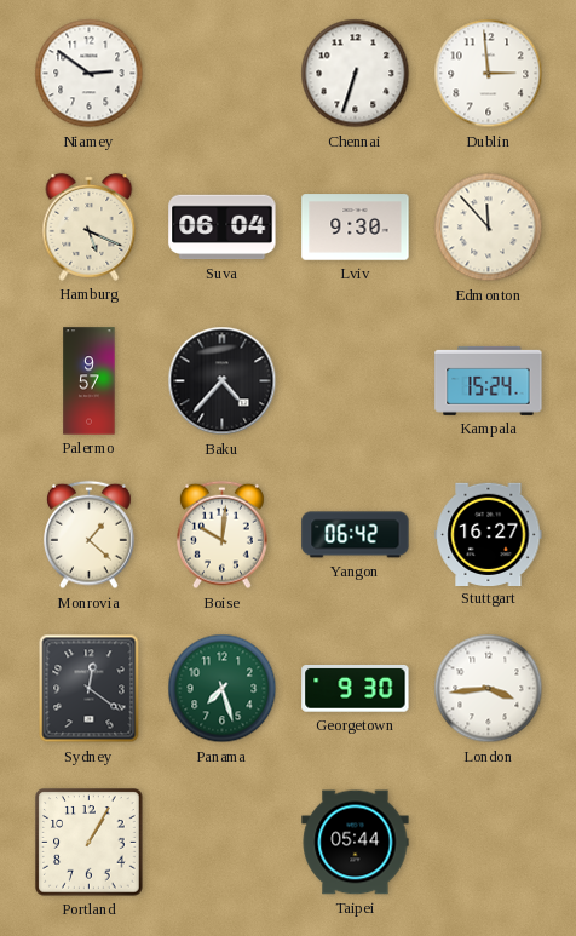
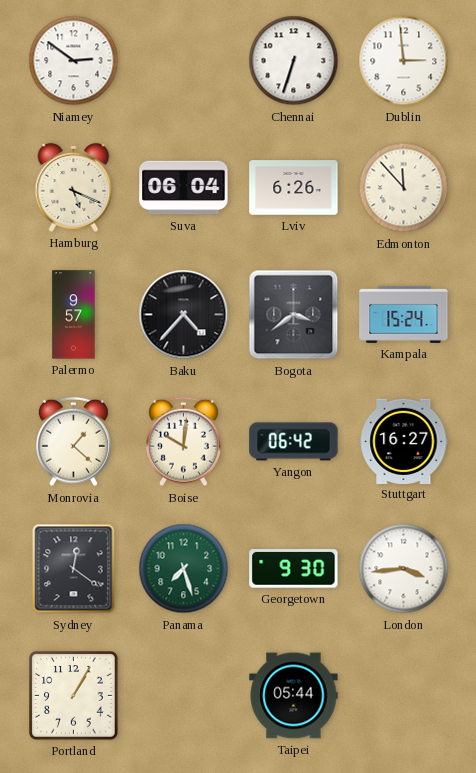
Lviv: 9:30 -> 6:26
Bogota: none -> 3:39
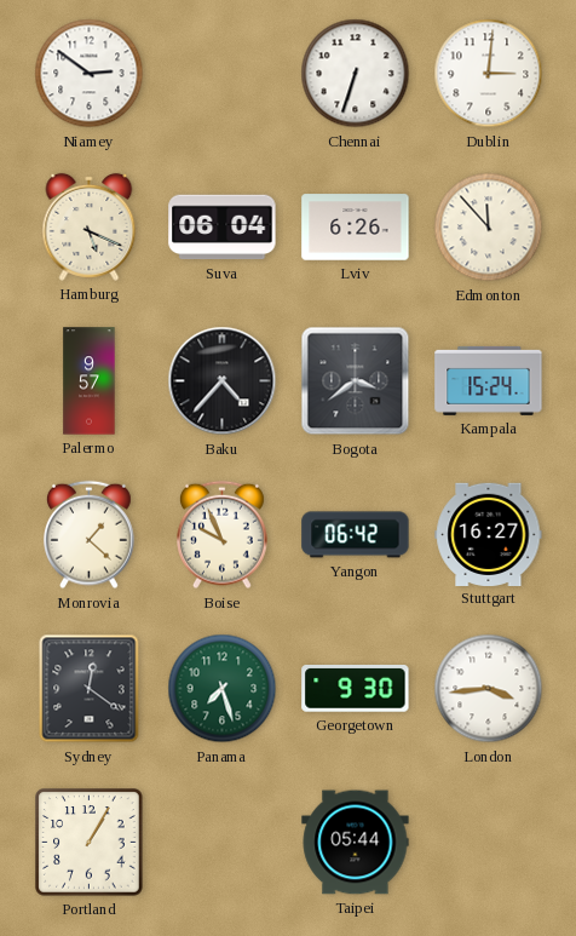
Dublin: 2:59 -> 3:01
Boise: 10:01 -> 9:56
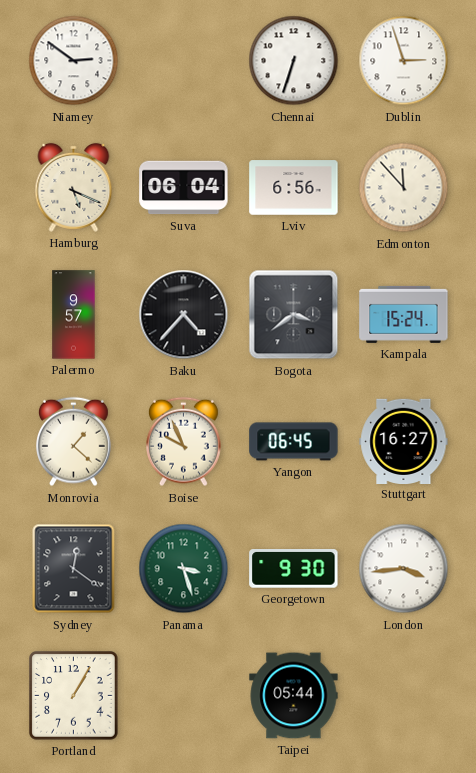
Dublin: 3:01 -> 2:57
Lviv: 6:26 -> 6:56
Yangon: 06:42 -> 06:45
Panama: 7:27 -> 3:27
